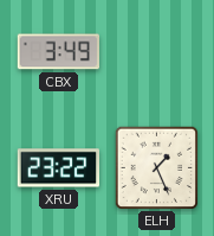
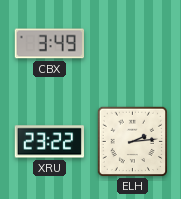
ELH: 1:26 -> 2:14
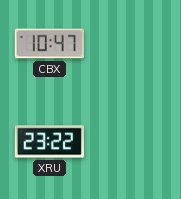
CBX: 3:49 -> 10:47
ELH: 2:14 -> none
